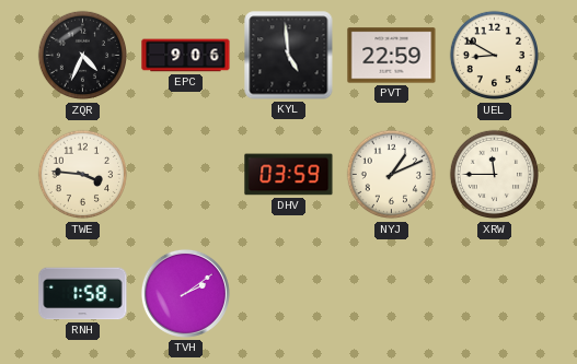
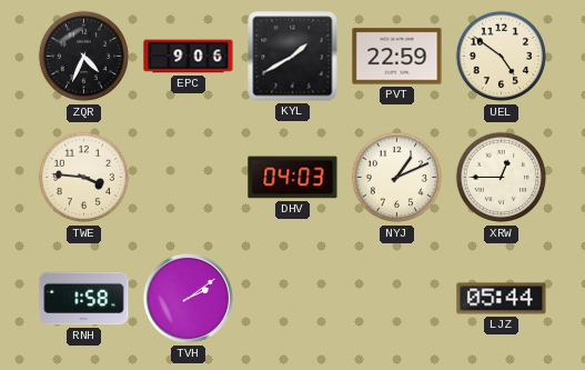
KYL: 4:59 -> 1:40
UEL: 8:50 -> 4:51
DHV: 03:59 -> 04:03
XRW: 11:45 -> 12:45
LJZ: none -> 05:44
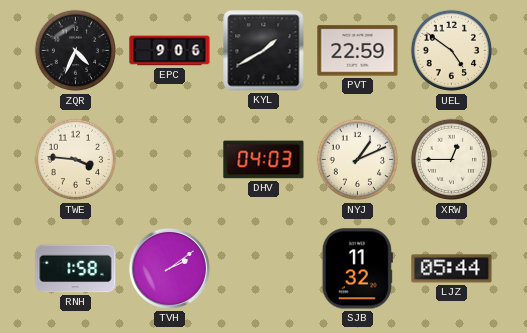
SJB: none -> 11:32
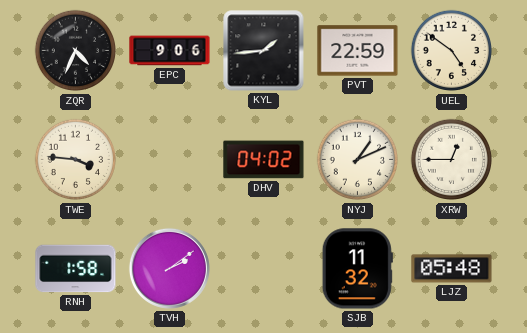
KYL: 1:40 -> 1:44
DHV: 04:03 -> 04:02
LJZ: 05:44 -> 05:48
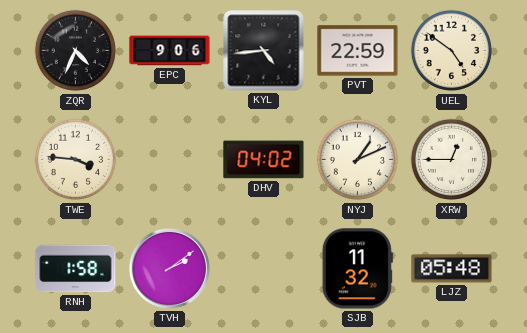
KYL: 1:44 -> 4:44
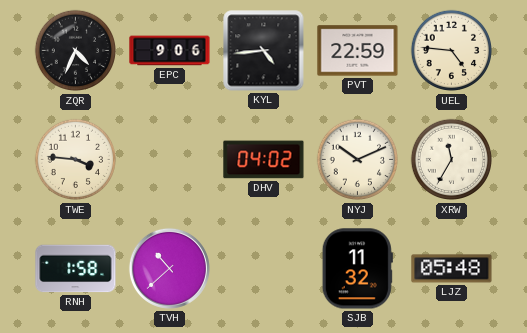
UEL: 4:51 -> 4:46
NYJ: 1:11 -> 10:11
XRW: 12:45 -> 11:35
TVH: 2:09 -> 10:38
